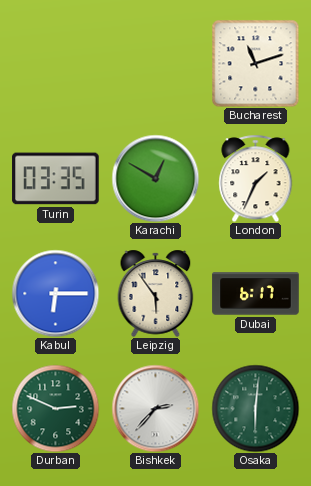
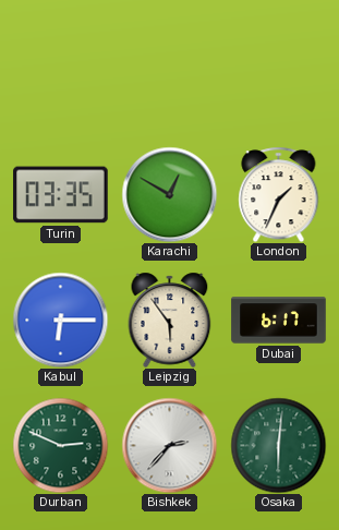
Bucharest: 11:12 -> none
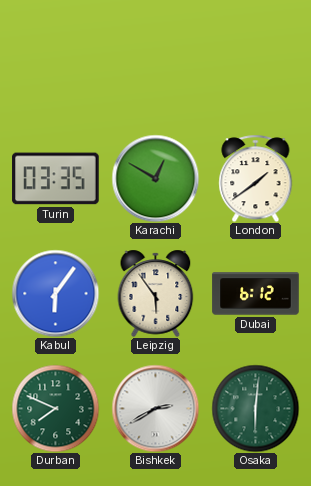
London: 1:34 -> 1:39
Kabul: 6:15 -> 6:06
Dubai: 6:17 -> 6:12
Durban: 2:49 -> 7:49
Bishkek: 2:37 -> 2:40
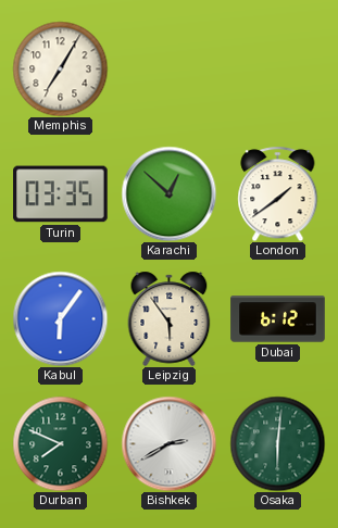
Memphis: none -> 7:05
Karachi: 12:50 -> 12:52
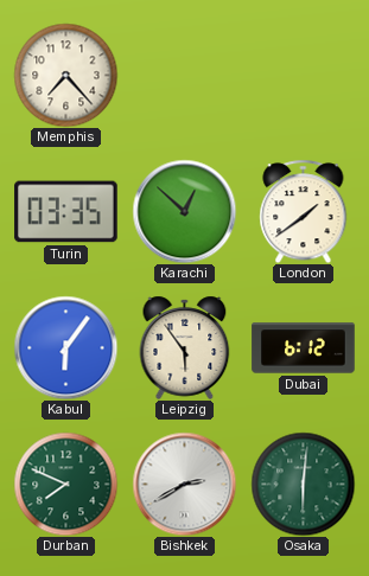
Memphis: 7:05 -> 7:23
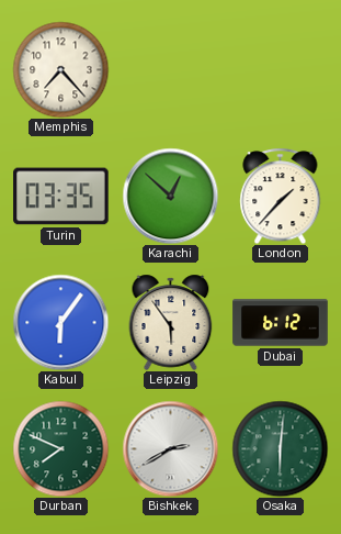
London: 1:39 -> 1:37
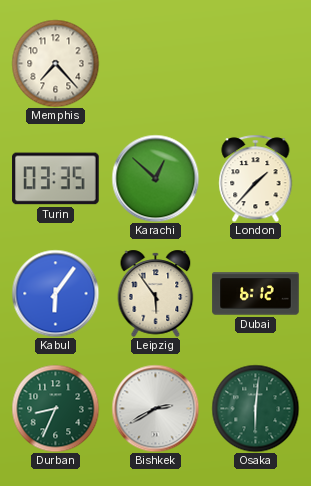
Durban: 7:49 -> 8:34
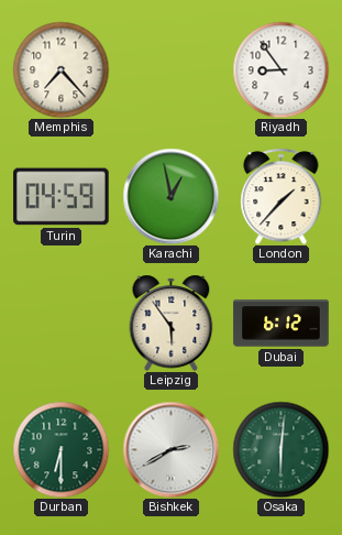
Riyadh: none -> 8:54
Turin: 03:35 -> 04:59
Karachi: 12:52 -> 12:58
Kabul: 6:06 -> none
Durban: 8:34 -> 6:30
